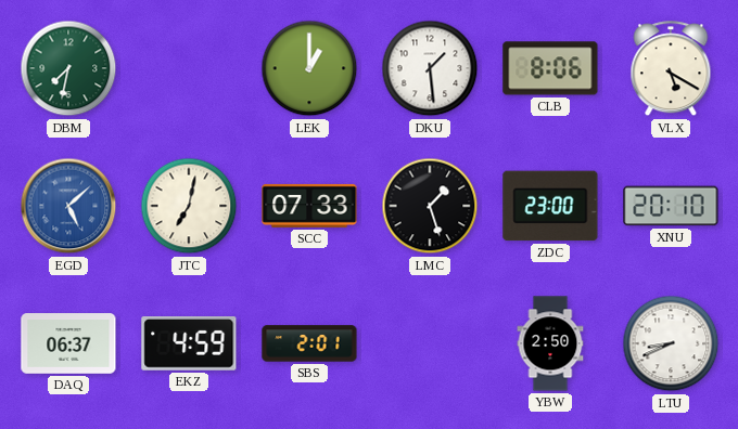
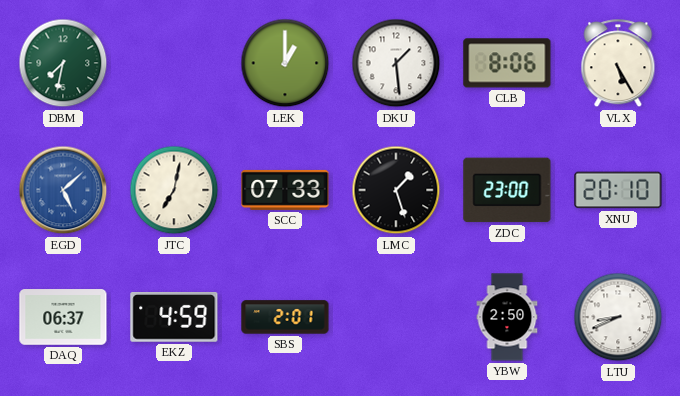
VLX: 5:20 -> 5:25
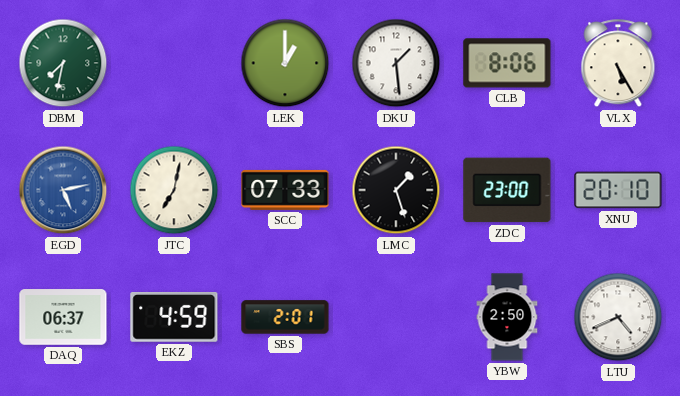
EGD: 5:08 -> 5:13
LTU: 8:41 -> 4:41
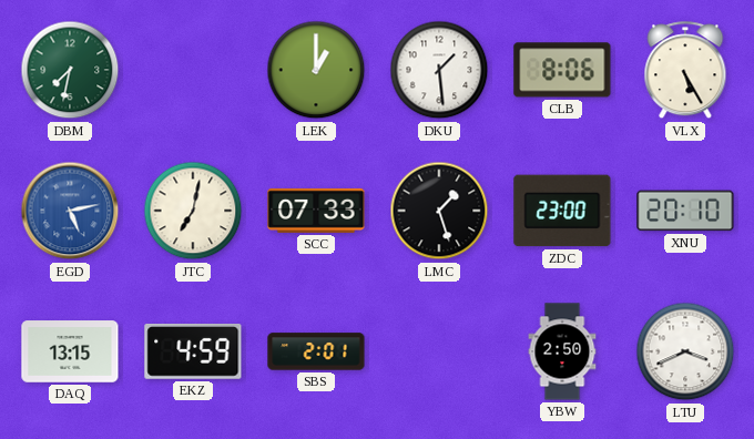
DAQ: 06:37 -> 13:15
LTU: 4:41 -> 3:41
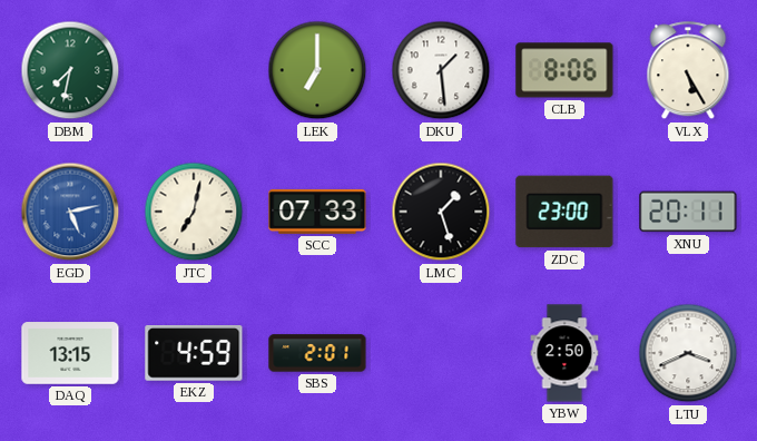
LEK: 1:00 -> 7:00
XNU: 20:10 -> 20:11
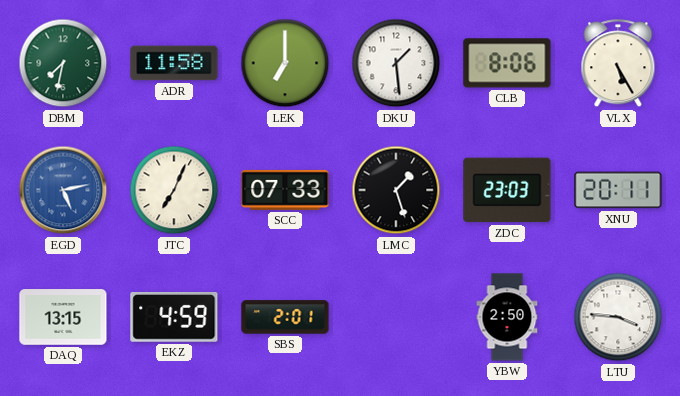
ADR: none -> 11:58
JTC: 7:02 -> 7:04
ZDC: 23:00 -> 23:03
LTU: 3:41 -> 3:46
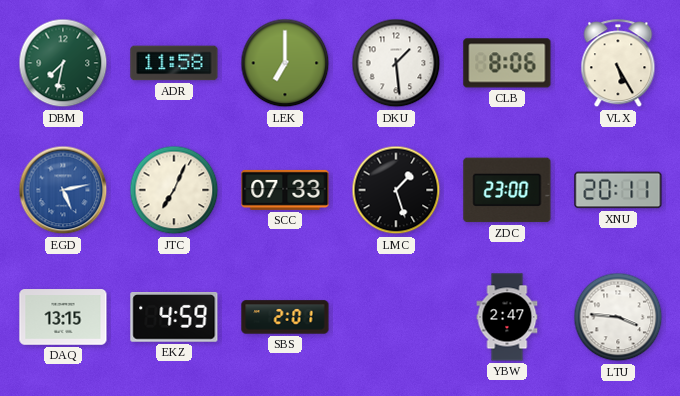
ZDC: 23:03 -> 23:00
YBW: 2:50 -> 2:47
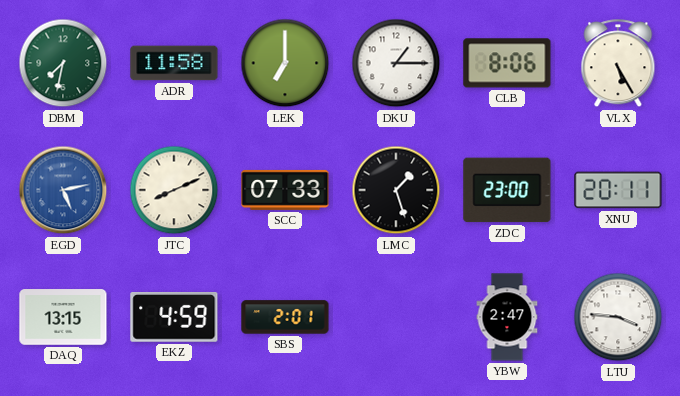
DKU: 1:29 -> 1:15
JTC: 7:04 -> 8:11
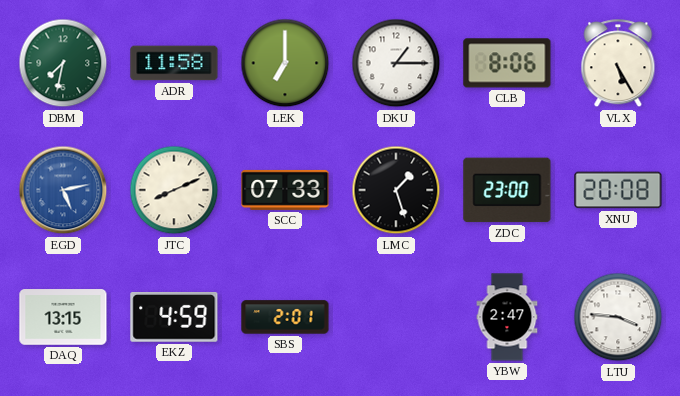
XNU: 20:11 -> 20:08
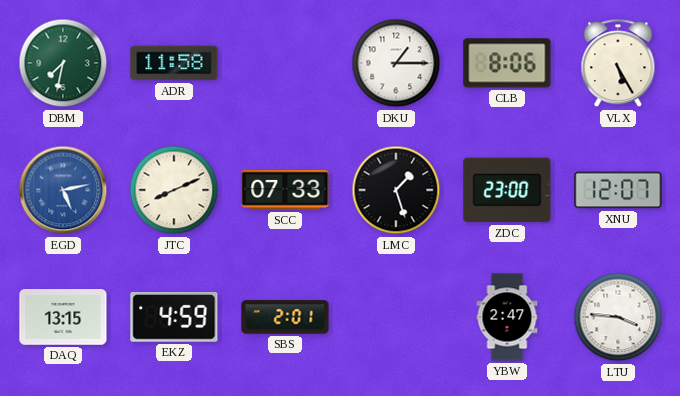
LEK: 7:00 -> none
XNU: 20:08 -> 12:07
